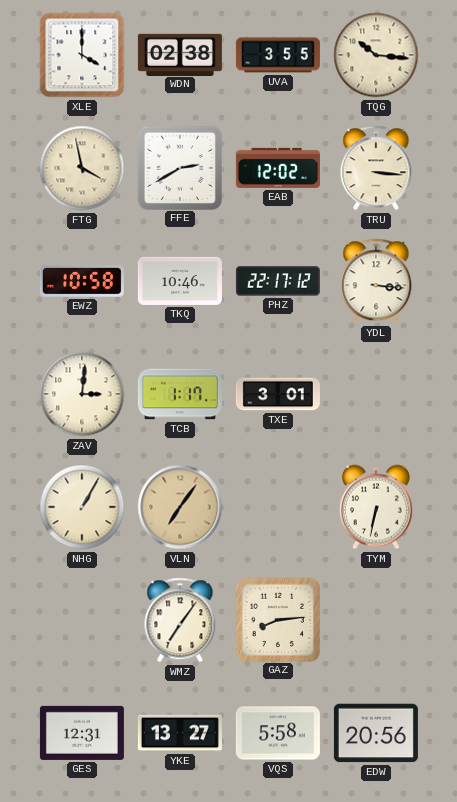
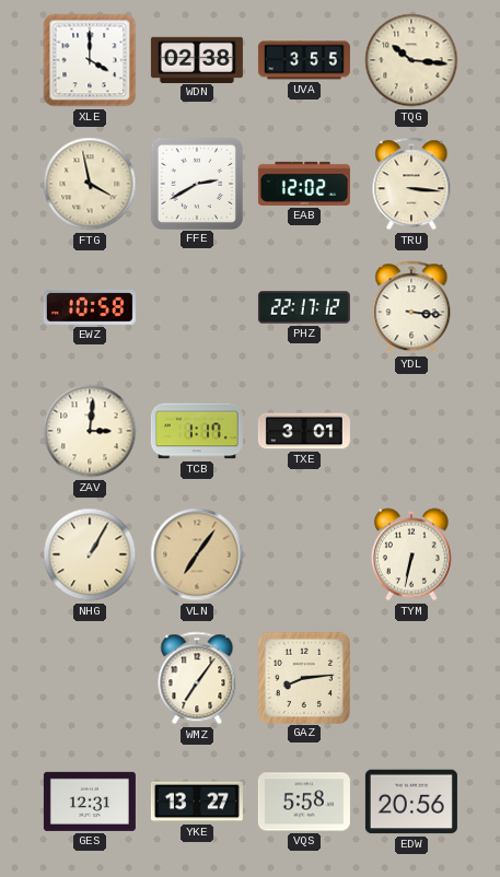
TKQ: 10:46 -> none
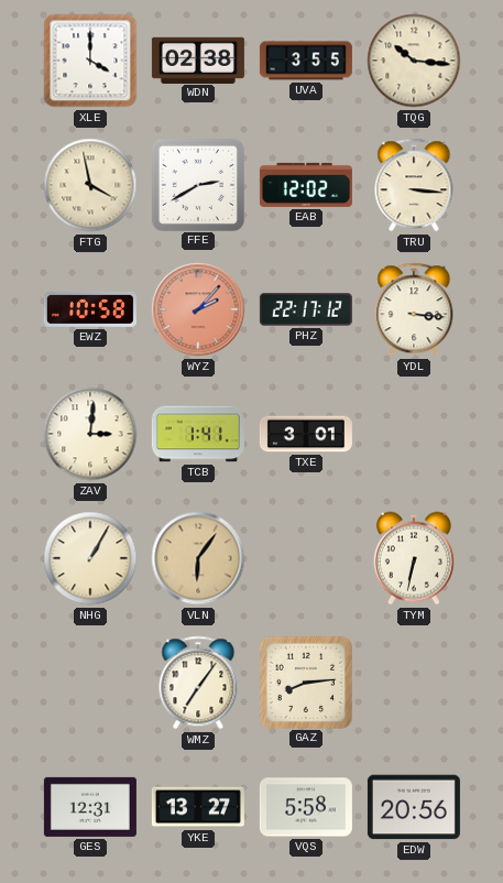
WYZ: none -> 2:07
TCB: 1:17 -> 1:41
VLN: 7:06 -> 6:06
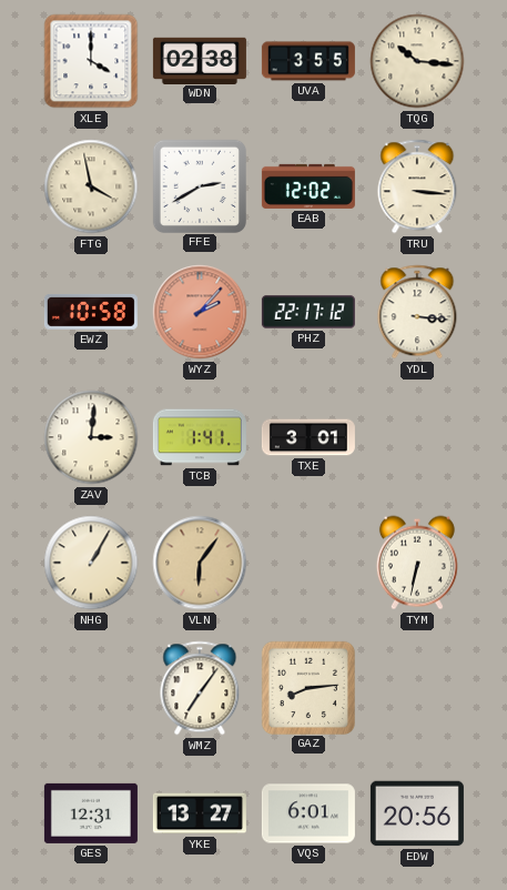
VQS: 5:58 -> 6:01
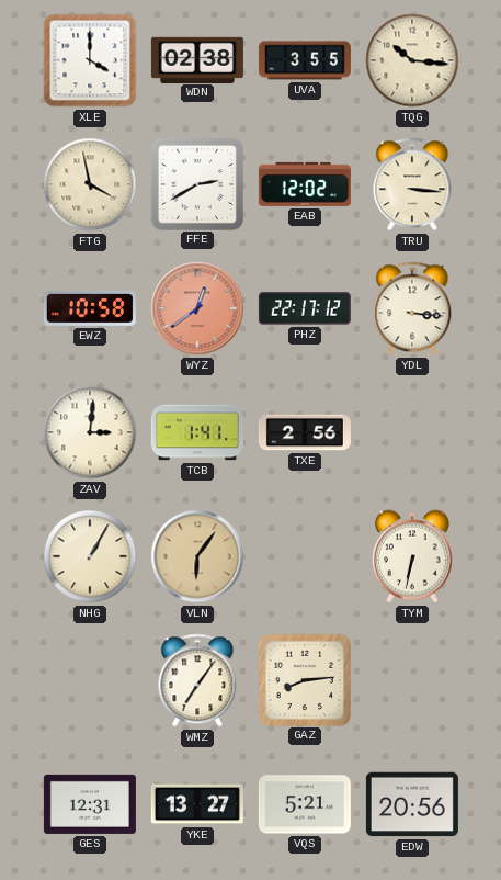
WYZ: 2:07 -> 12:39
TXE: 3:01 -> 2:56
VQS: 6:01 -> 5:21
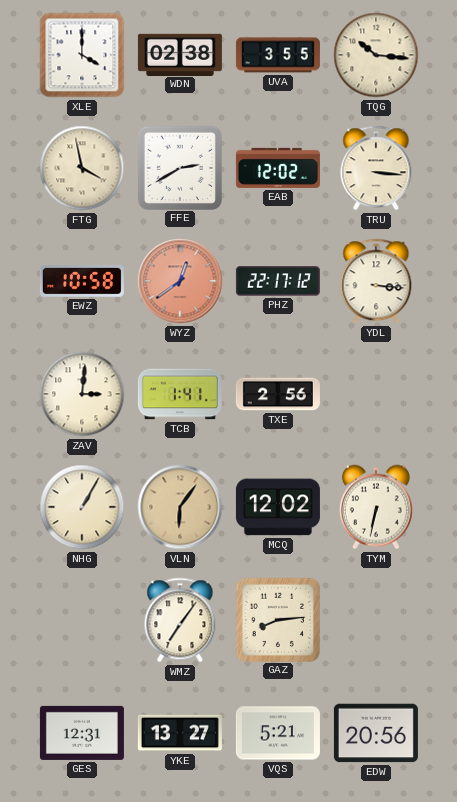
MCQ: none -> 12:02
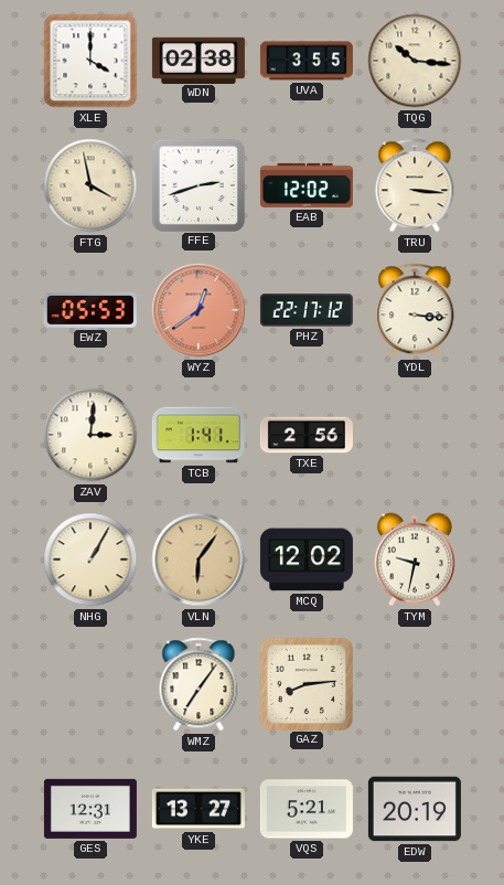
FFE: 2:40 -> 2:42
EWZ: 10:58 -> 05:53
TYM: 6:32 -> 9:32
EDW: 20:56 -> 20:19
